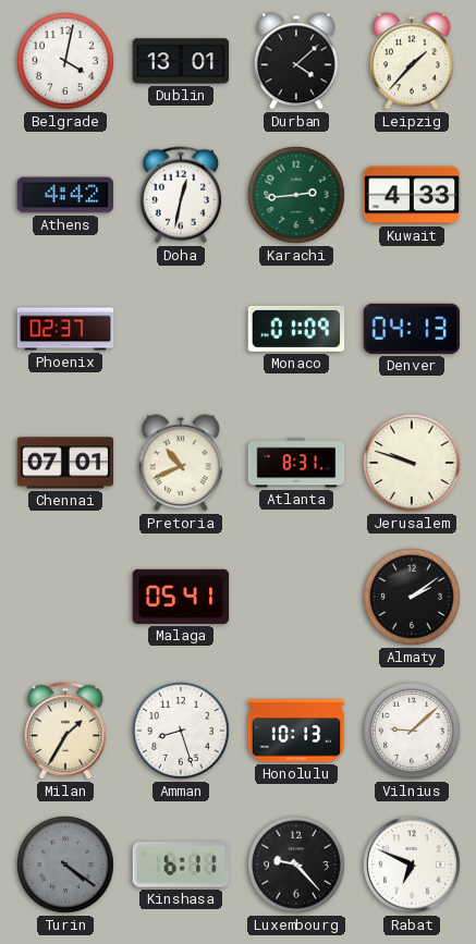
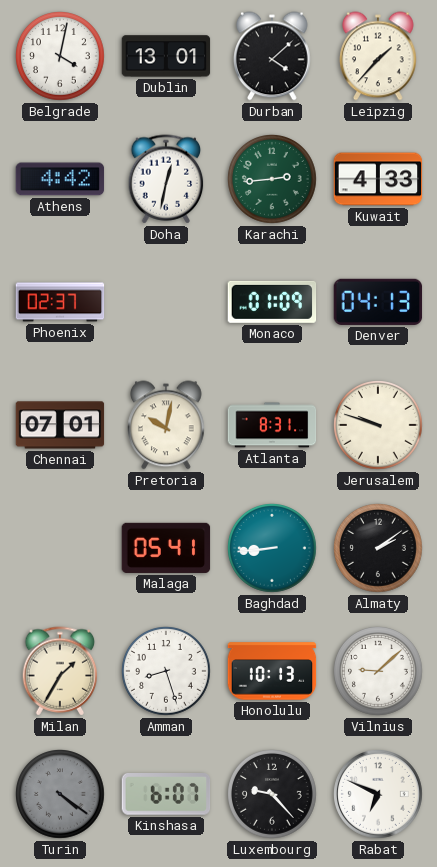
Pretoria: 10:41 -> 10:02
Baghdad: none -> 8:44
Kinshasa: 6:11 -> 6:07
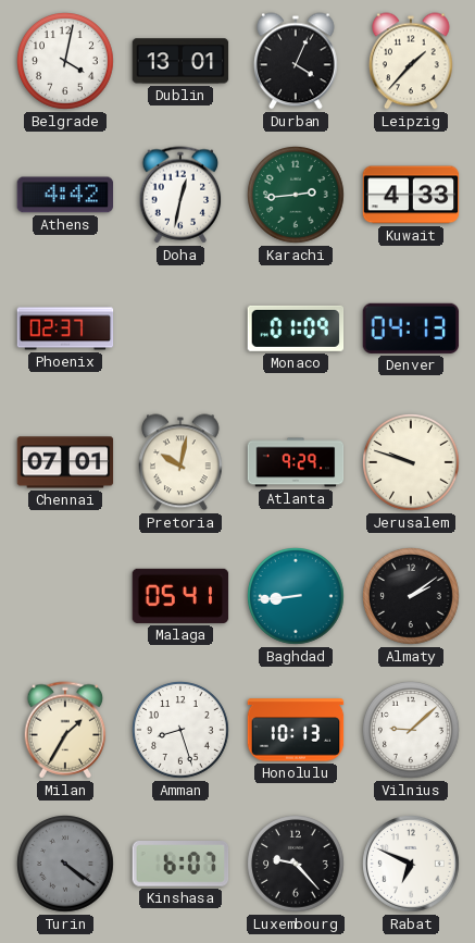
Durban: 4:08 -> 4:04
Atlanta: 8:31 -> 9:29
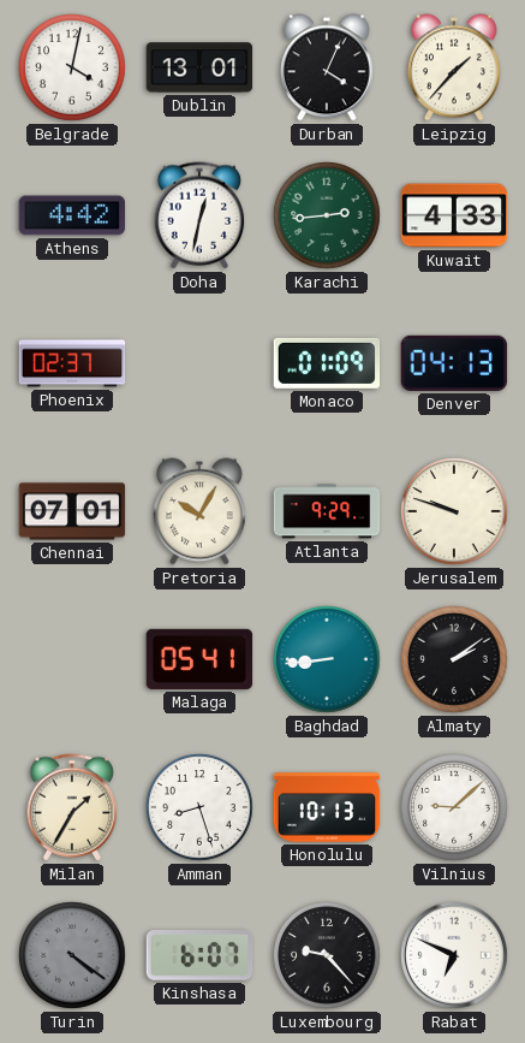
Pretoria: 10:02 -> 10:05
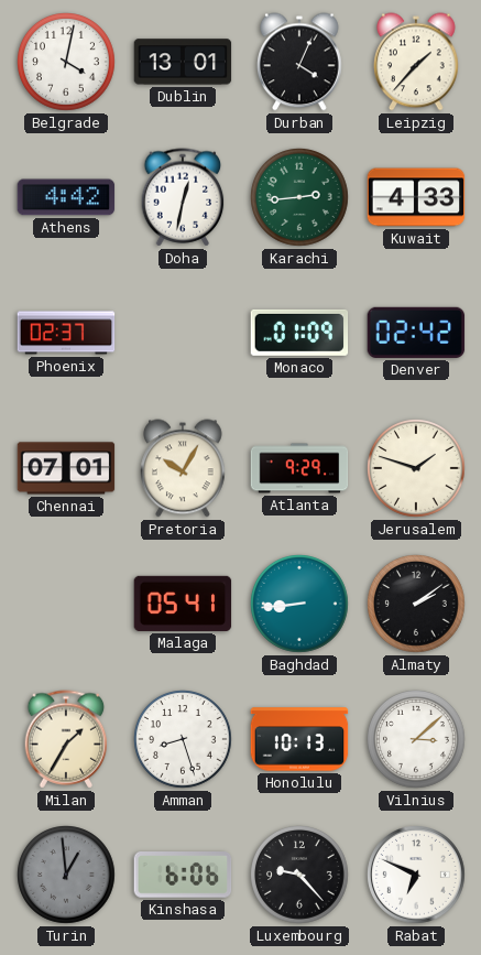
Denver: 04:13 -> 02:42
Jerusalem: 9:48 -> 1:48
Vilnius: 9:08 -> 3:08
Turin: 4:21 -> 12:59
Kinshasa: 6:07 -> 6:06
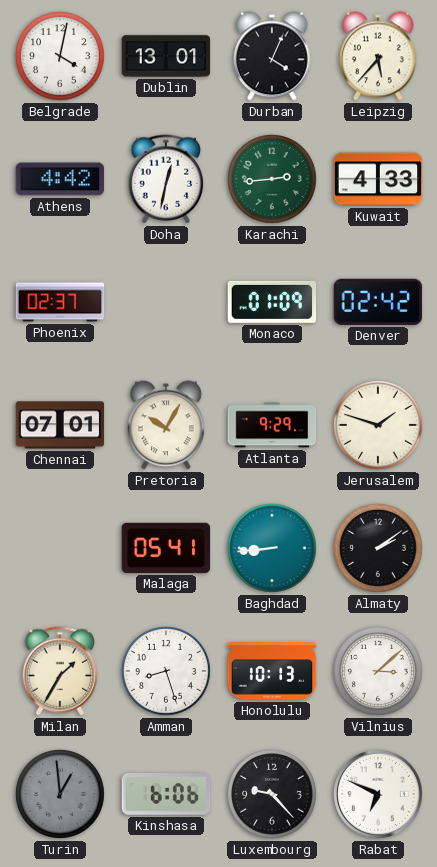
Leipzig: 1:37 -> 5:37
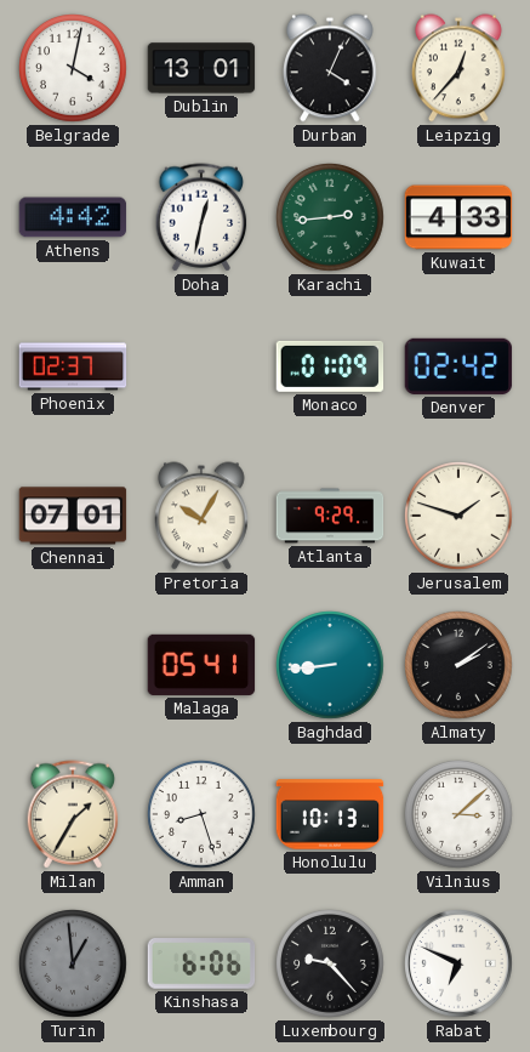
Leipzig: 5:37 -> 12:37
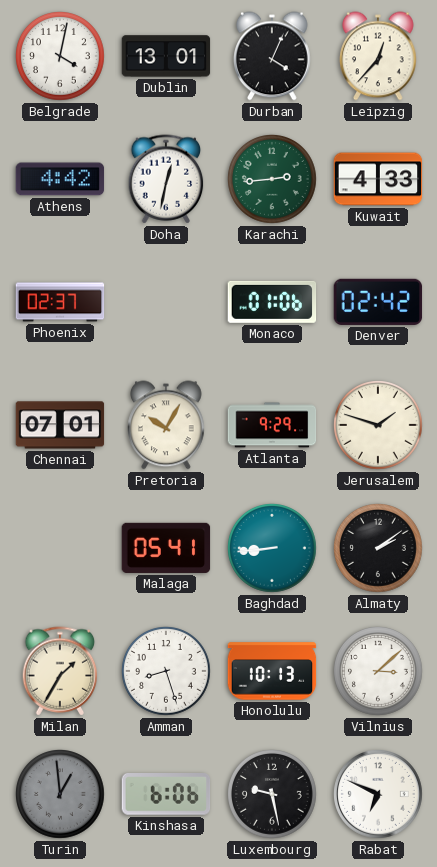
Monaco: 01:09 -> 01:06
Luxembourg: 9:23 -> 9:28
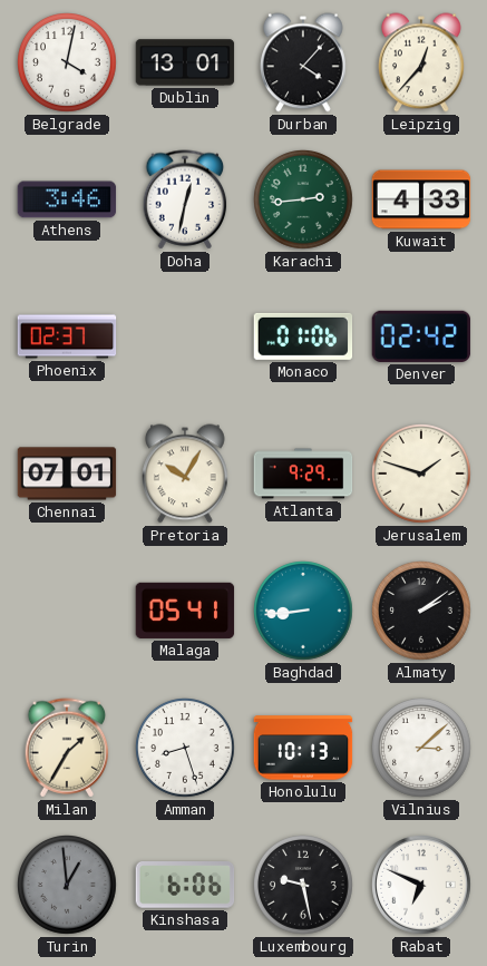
Durban: 4:04 -> 4:07
Athens: 4:42 -> 3:46
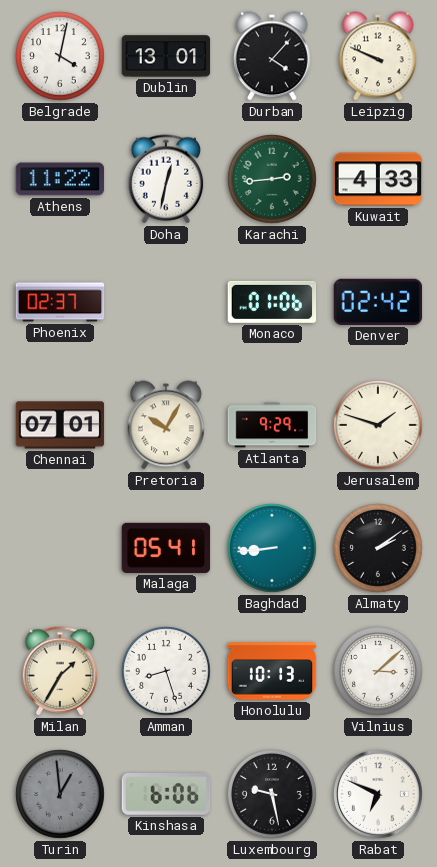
Leipzig: 12:37 -> 9:49
Athens: 3:46 -> 11:22
